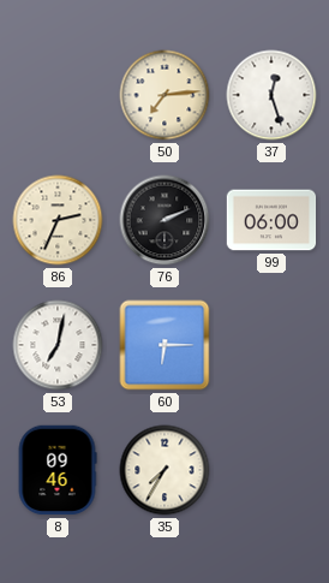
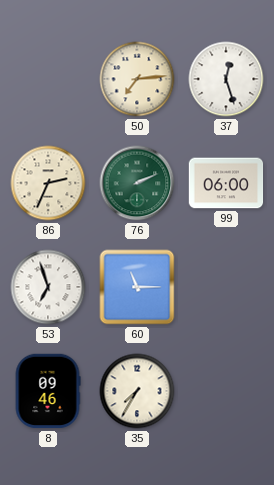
76 dial: black -> green
53: 7:02 -> 6:57
60: 6:15 -> 11:15
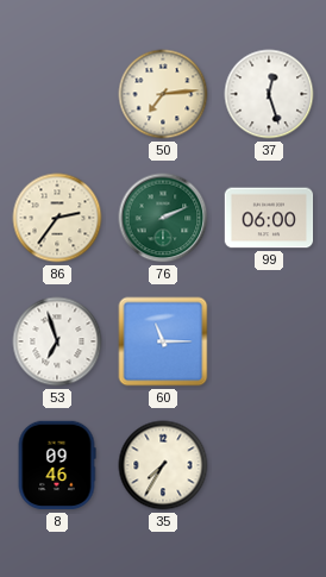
86: 2:34 -> 2:36
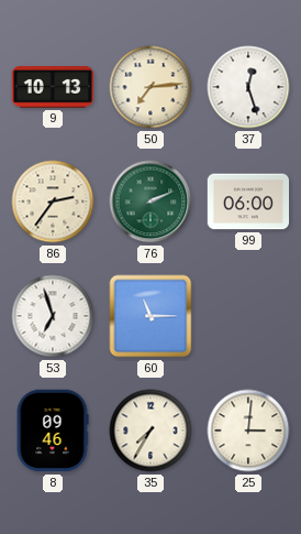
9: none -> 10:13
25: none -> 3:01
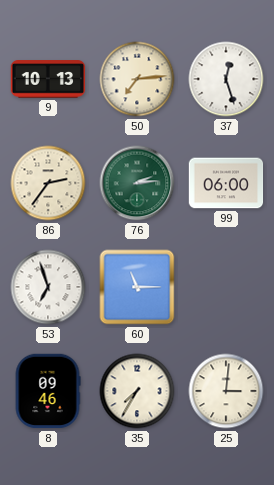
76: 2:11 -> 2:14
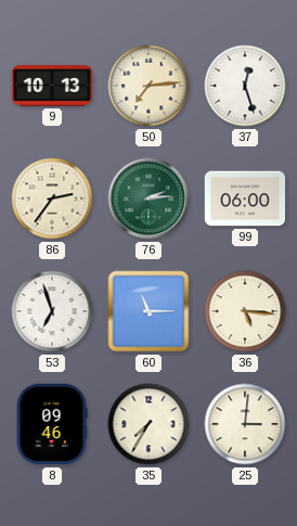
36: none -> 5:16
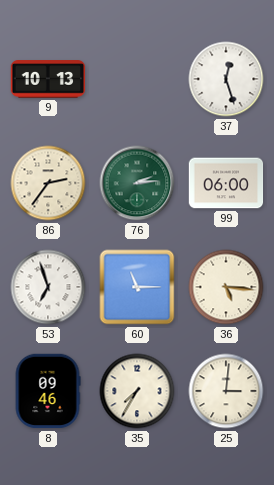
50: 7:14 -> none
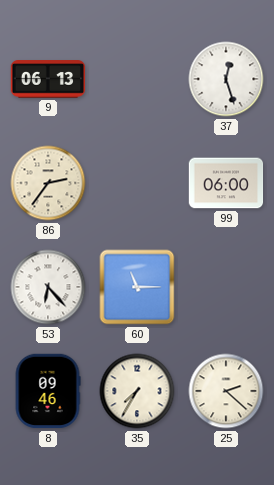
9: 10:13 -> 06:13
76: 2:14 -> none
53: 6:57 -> 6:23
36: 5:16 -> none
25: 3:01 -> 2:22
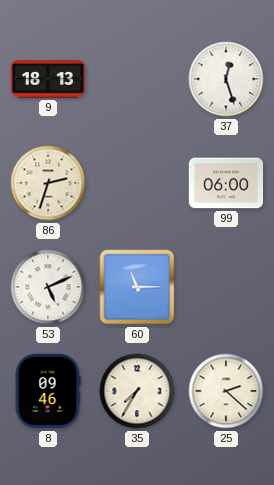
9: 06:13 -> 18:13
86: 2:36 -> 2:33
53: 6:23 -> 5:11
